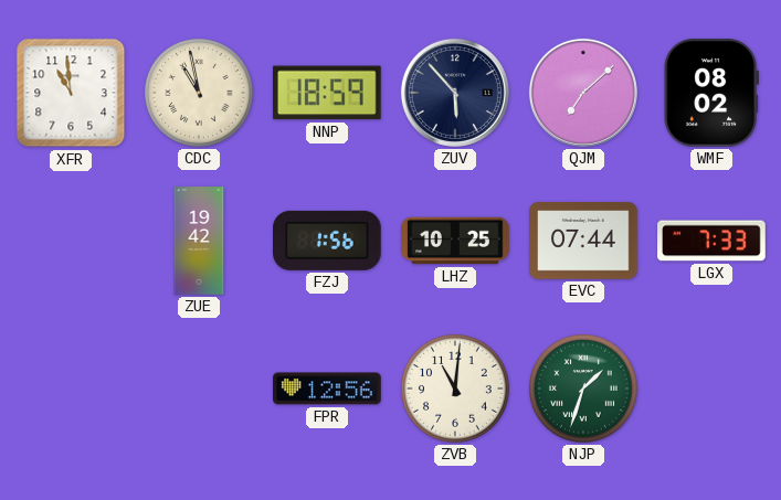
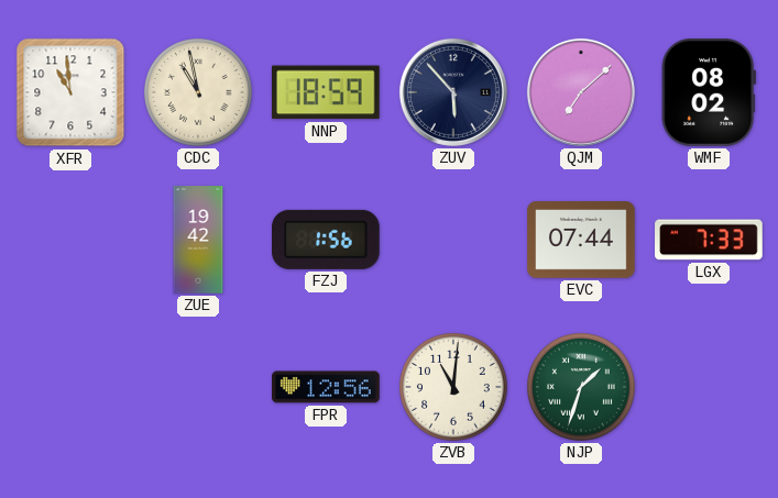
LHZ: 10:25 -> none
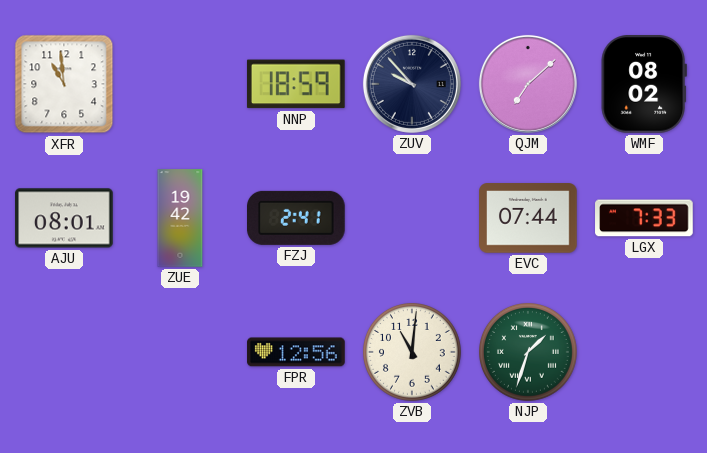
CDC: 10:58 -> none
ZUV: 5:53 -> 9:53
AJU: none -> 08:01
FZJ: 1:56 -> 2:41
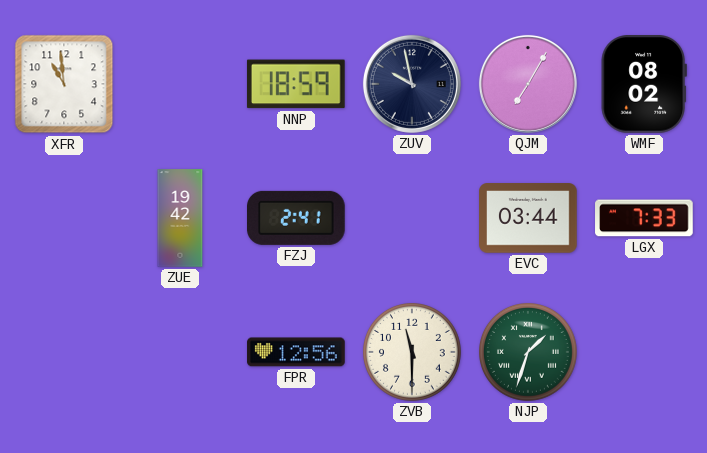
ZUV: 9:53 -> 9:58
QJM: 7:08 -> 7:05
AJU: 08:01 -> none
EVC: 07:44 -> 03:44
ZVB: 11:01 -> 11:30
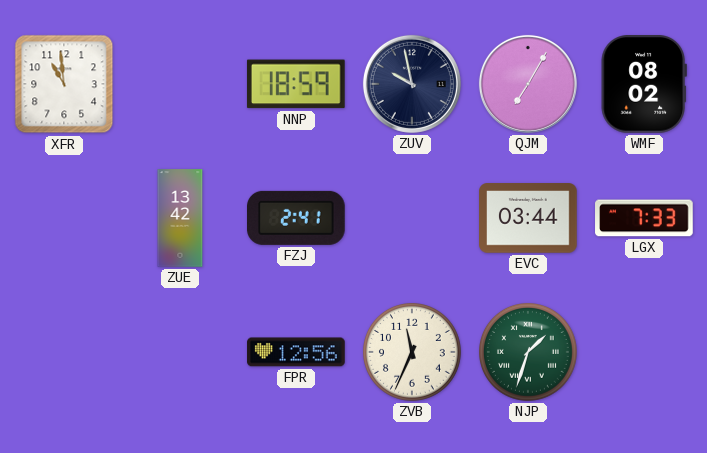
ZUE: 19:42 -> 13:42
ZVB: 11:30 -> 11:34
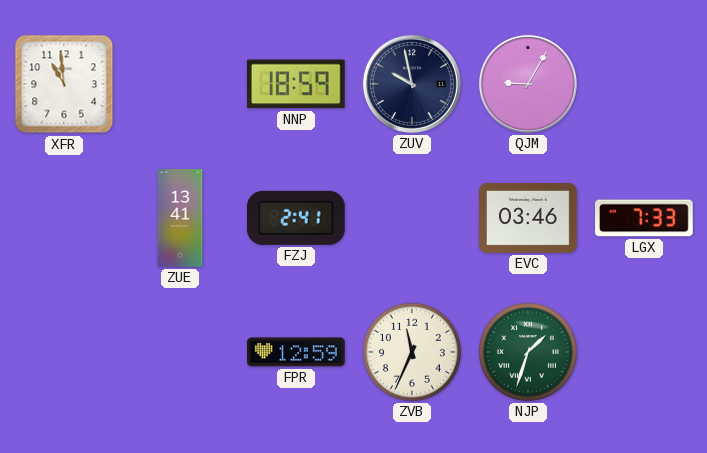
QJM: 7:05 -> 9:05
WMF: 08:02 -> none
ZUE: 13:42 -> 13:41
EVC: 03:44 -> 03:46
FPR: 12:56 -> 12:59
